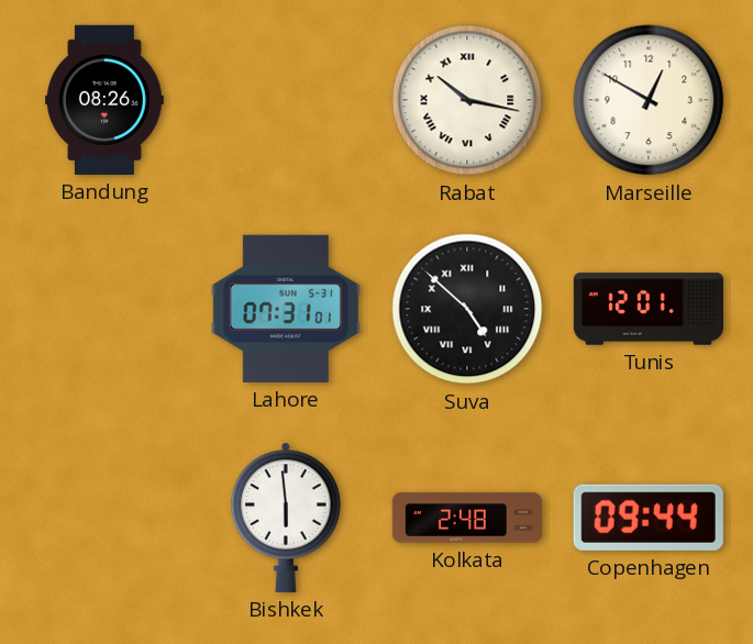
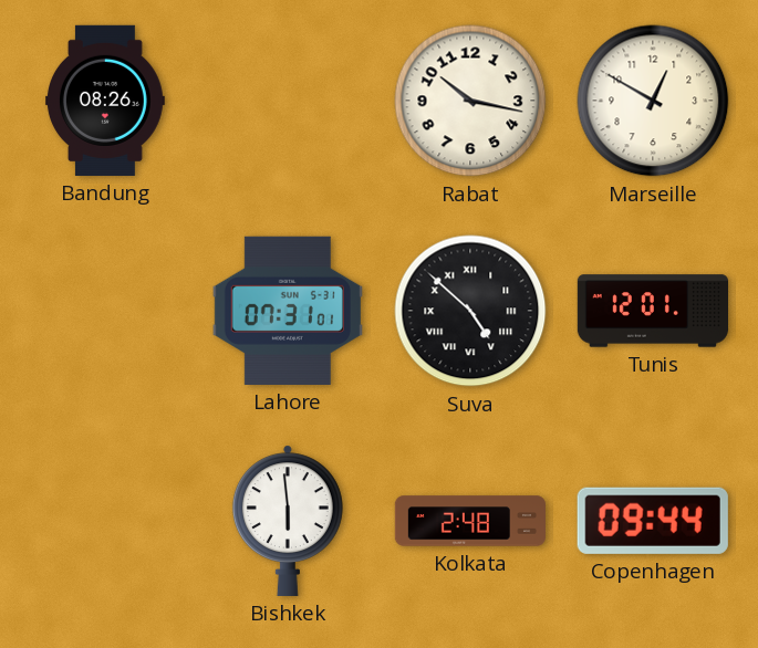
Rabat numerals: Roman -> Arabic
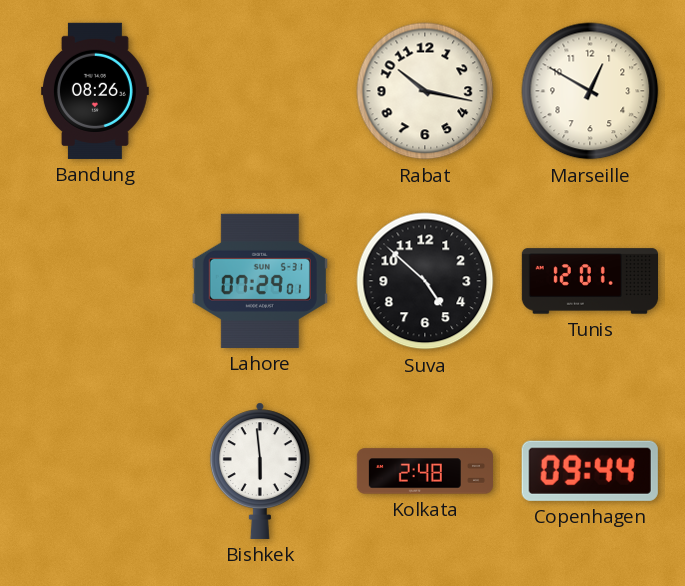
Lahore: 07:31 -> 07:29
Suva numerals: Roman -> Arabic
